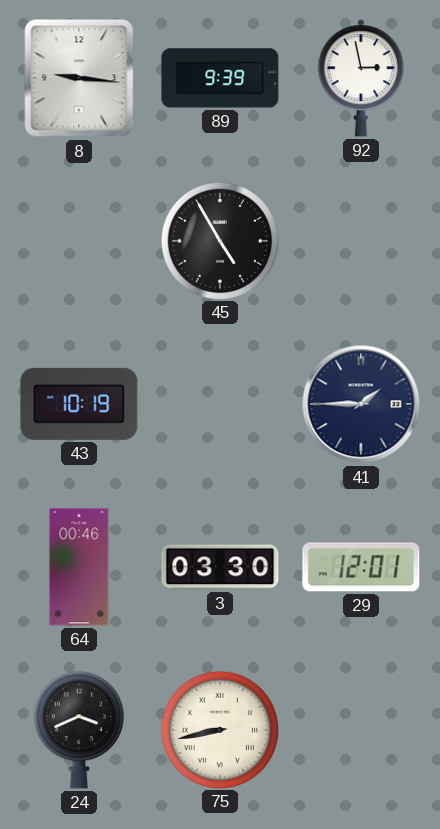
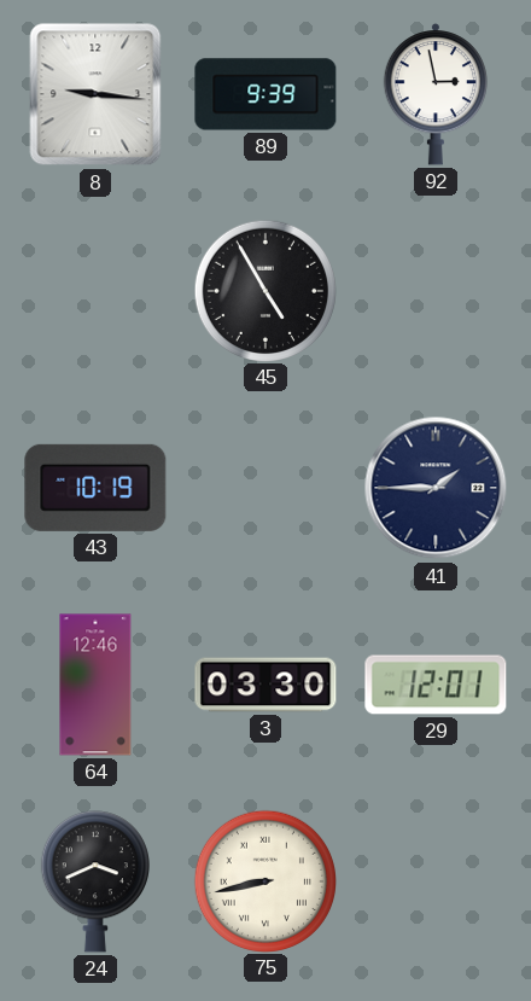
64: 00:46 -> 12:46
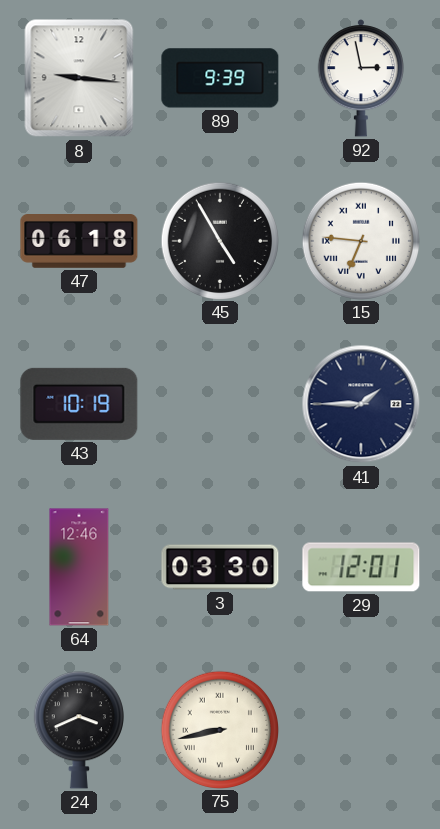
47: none -> 06:18
15: none -> 6:46
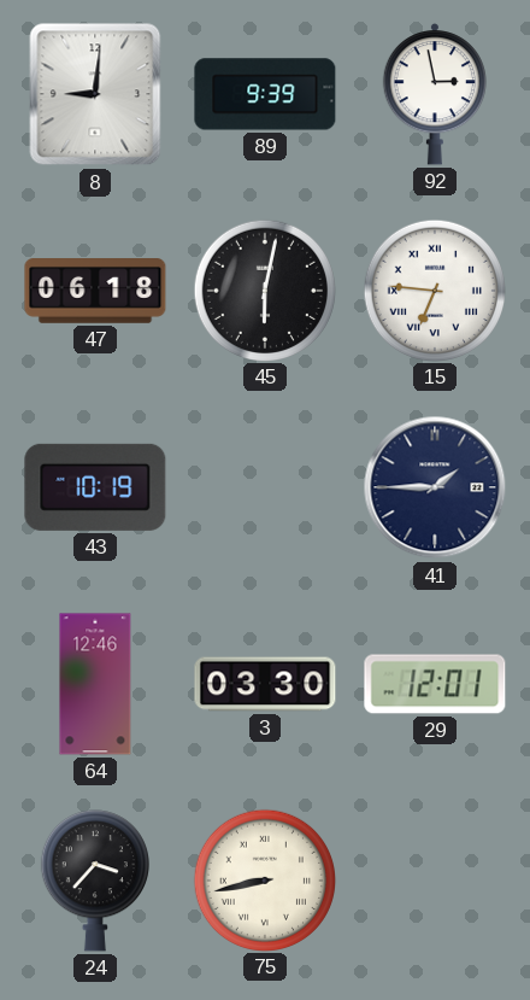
8: 9:16 -> 9:01
45: 4:55 -> 6:02
24: 3:41 -> 3:37
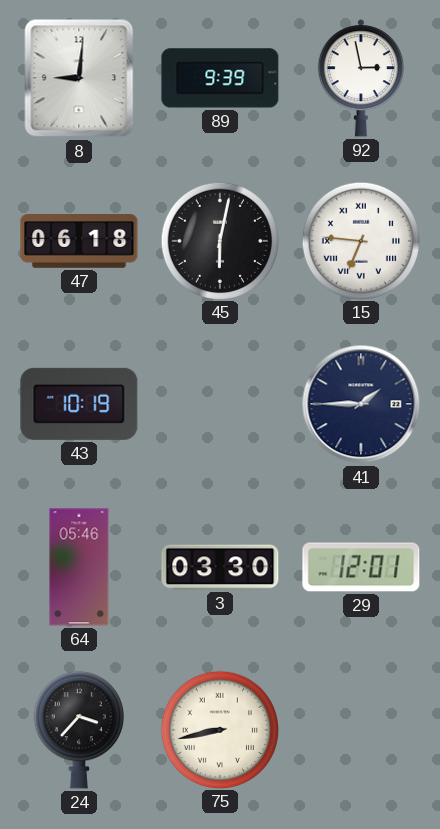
64: 12:46 -> 05:46
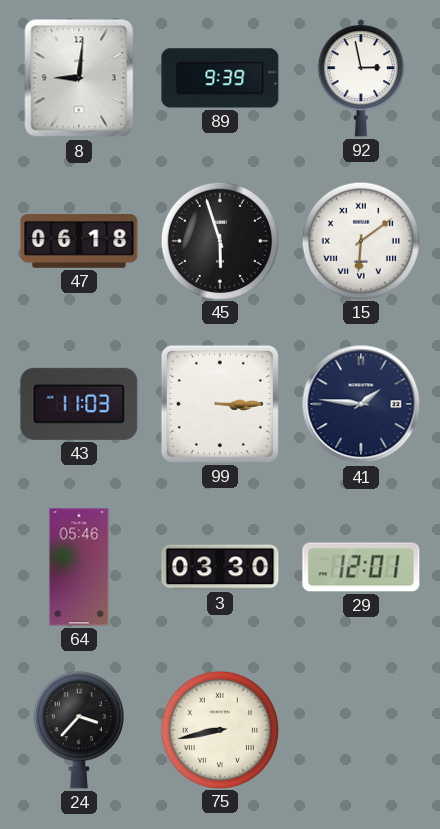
45: 6:02 -> 5:57
15: 6:46 -> 6:09
43: 10:19 -> 11:03
99: none -> 3:15
41: 1:45 -> 1:46
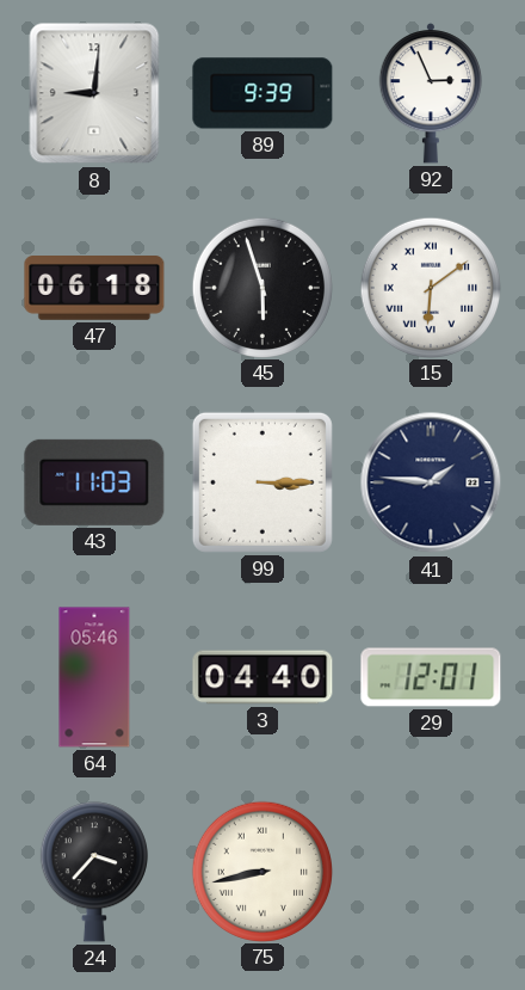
92: 2:58 -> 2:56
3: 03:30 -> 04:40
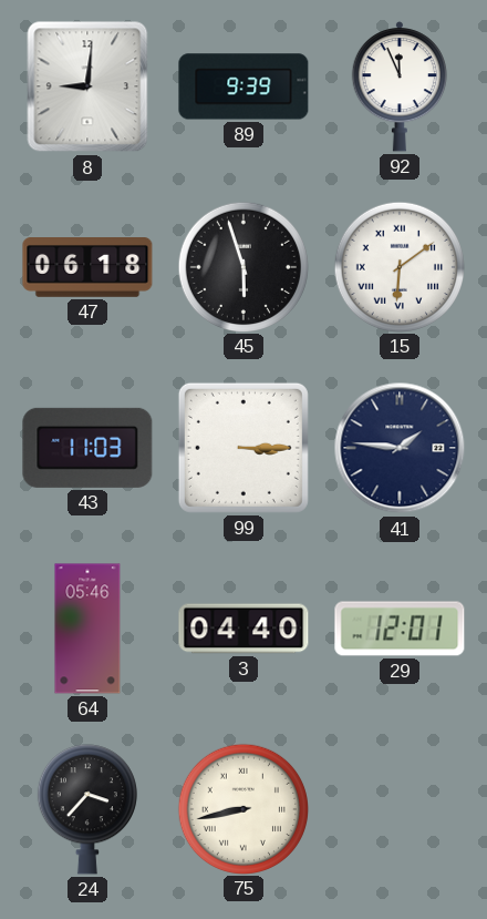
92: 2:56 -> 11:56
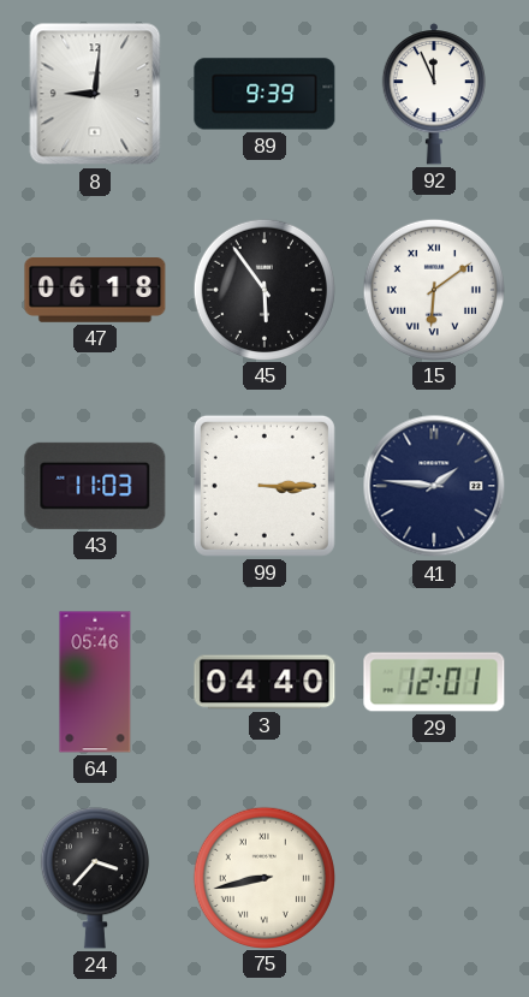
45: 5:57 -> 5:54
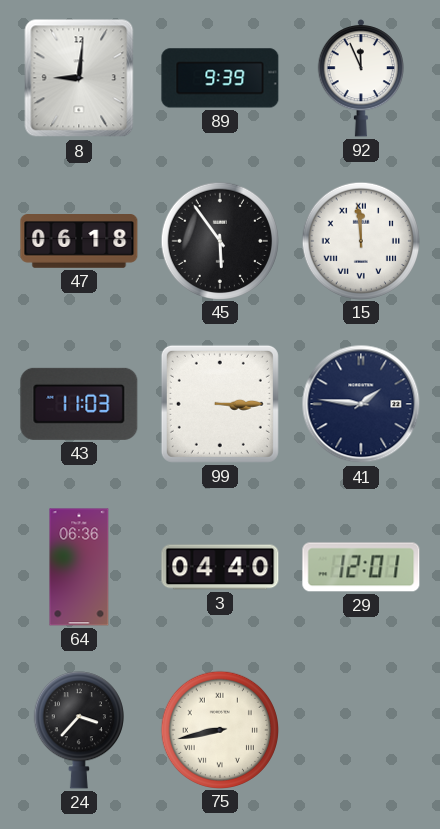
15: 6:09 -> 11:59
64: 05:46 -> 06:36
